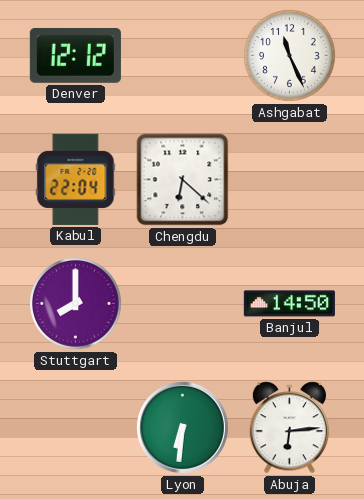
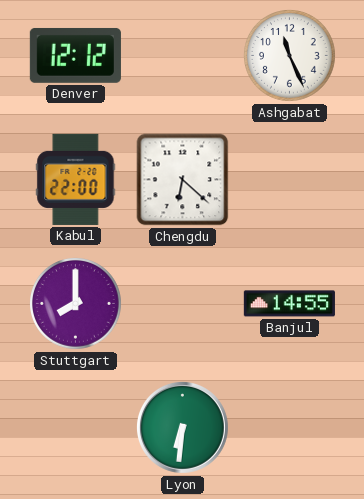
Kabul: 22:04 -> 22:00
Banjul: 14:50 -> 14:55
Abuja: 6:14 -> none
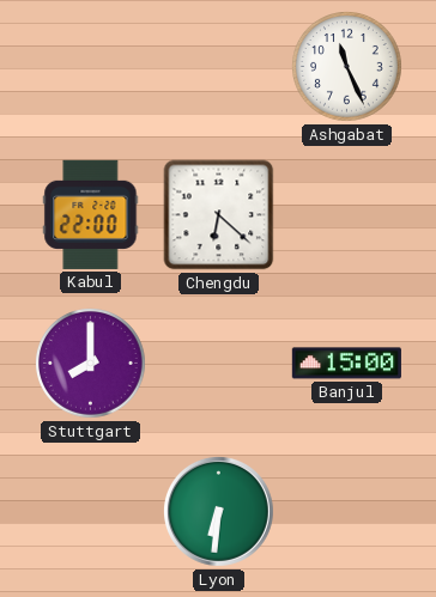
Denver: 12:12 -> none
Banjul: 14:55 -> 15:00
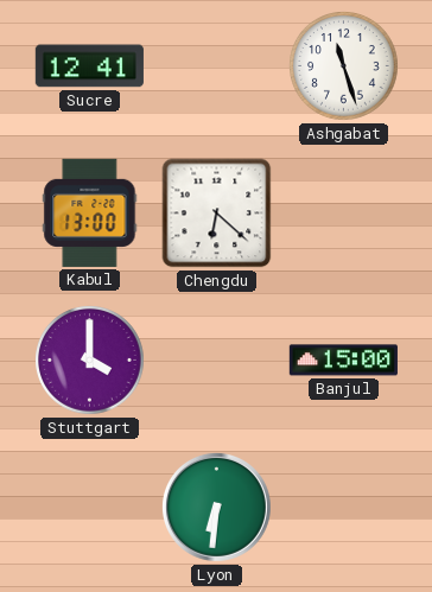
Sucre: none -> 12:41
Ashgabat: 11:26 -> 11:27
Kabul: 22:00 -> 13:00
Stuttgart: 8:00 -> 4:00
